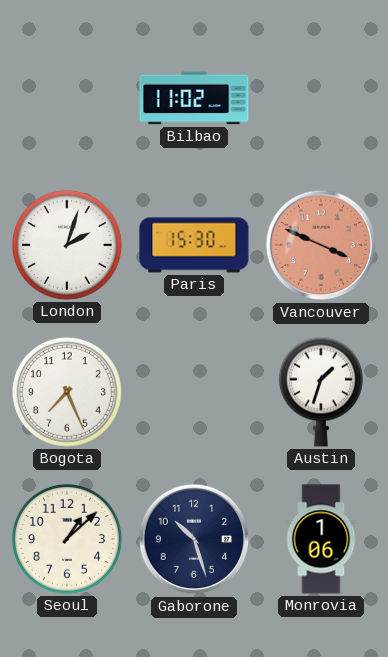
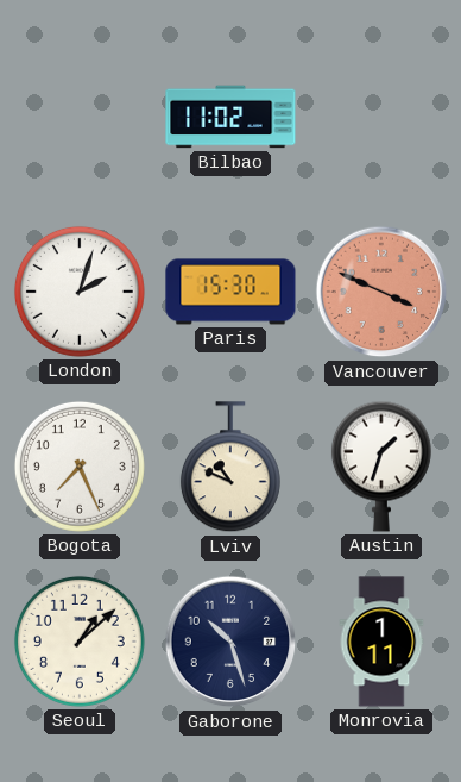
Lviv: none -> 10:49
Monrovia: 1:06 -> 1:11
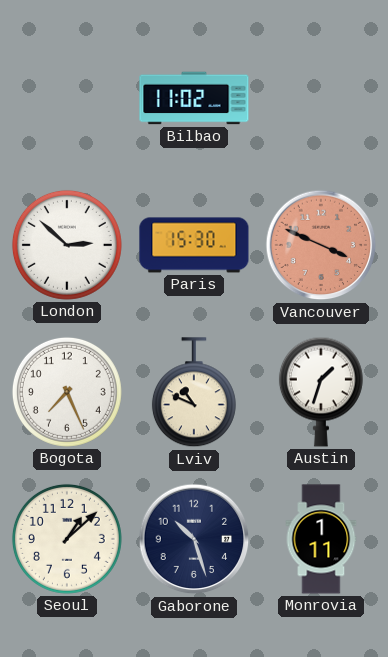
London: 2:03 -> 2:52
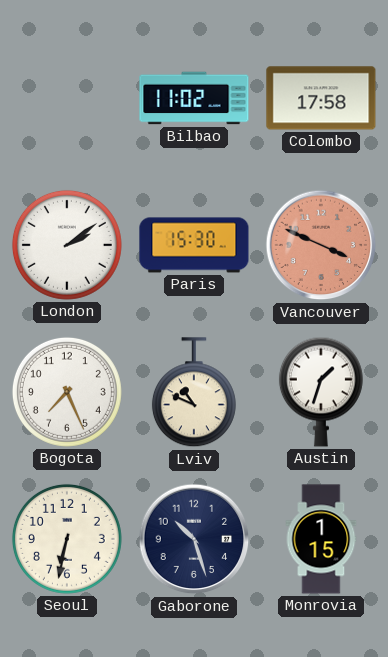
Colombo: none -> 17:58
London: 2:52 -> 2:09
Seoul: 1:08 -> 6:32
Monrovia: 1:11 -> 1:15
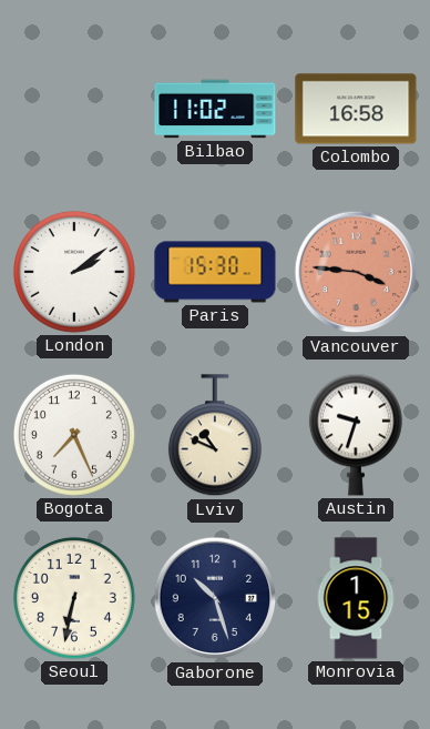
Colombo: 17:58 -> 16:58
Vancouver: 3:49 -> 3:46
Austin: 1:33 -> 9:33
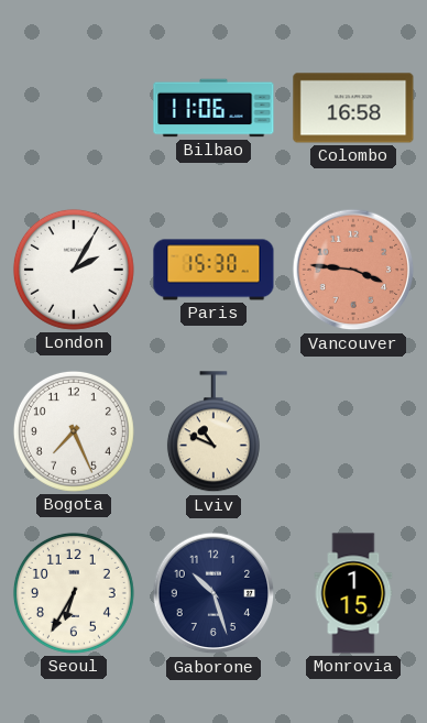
Bilbao: 11:02 -> 11:06
London: 2:09 -> 2:05
Austin: 9:33 -> none
Seoul: 6:32 -> 6:35
